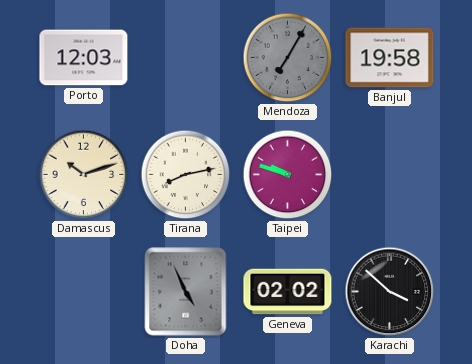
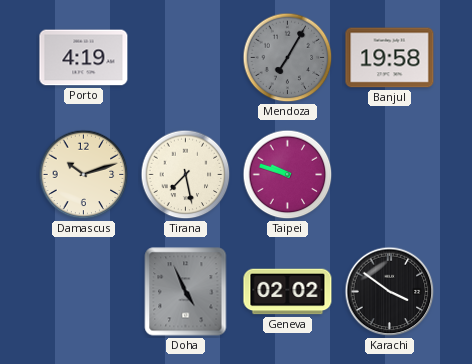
Porto: 12:03 -> 4:19
Tirana: 8:13 -> 7:28
Karachi: 3:52 -> 3:51
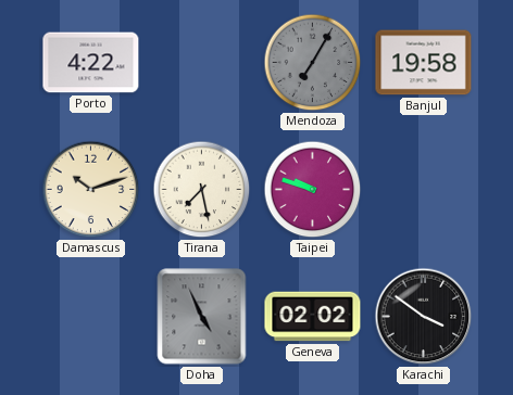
Porto: 4:19 -> 4:22
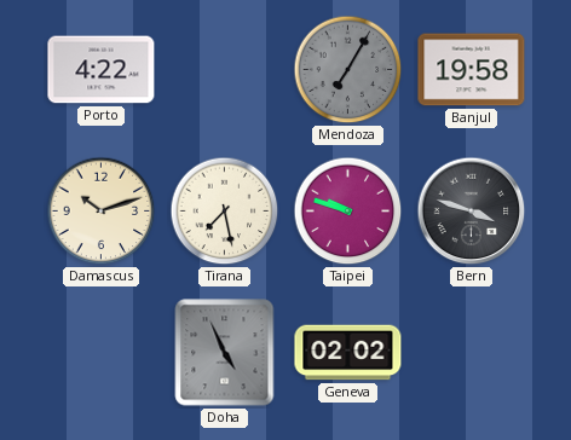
Bern: none -> 3:48
Karachi: 3:51 -> none
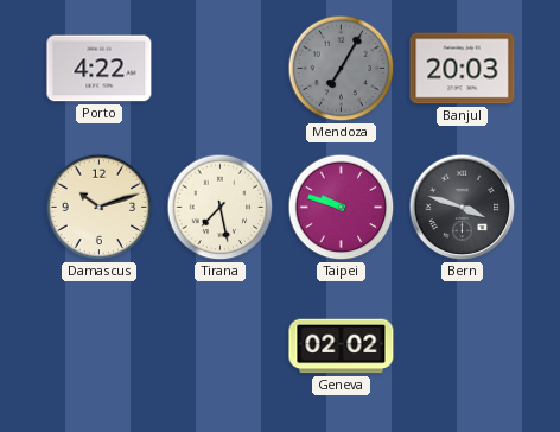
Banjul: 19:58 -> 20:03
Doha: 4:56 -> none
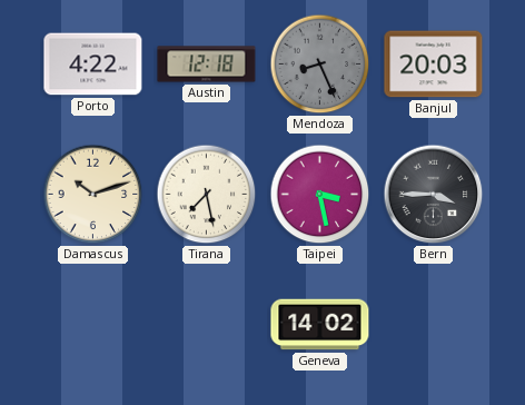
Austin: none -> 12:18
Mendoza: 7:05 -> 8:26
Taipei: 9:48 -> 3:28
Bern: 3:48 -> 3:45
Geneva: 02:02 -> 14:02
